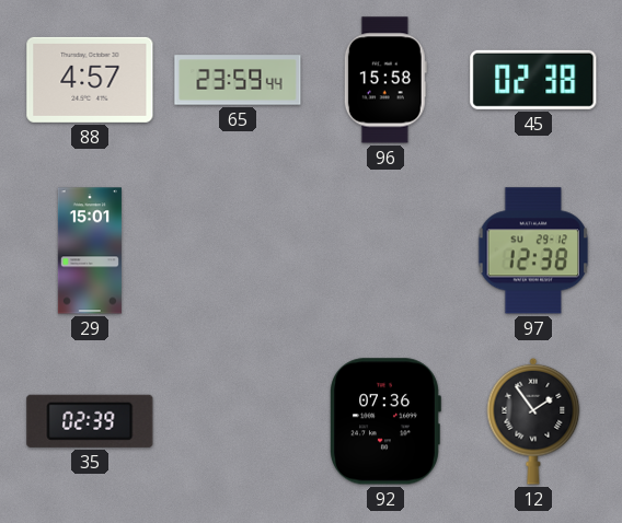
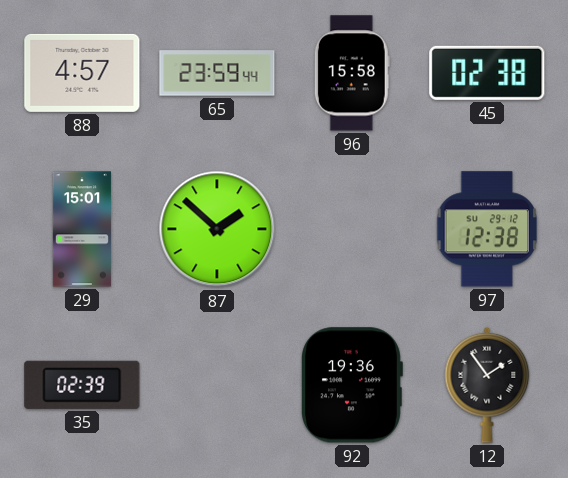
87: none -> 1:52
92: 07:36 -> 19:36
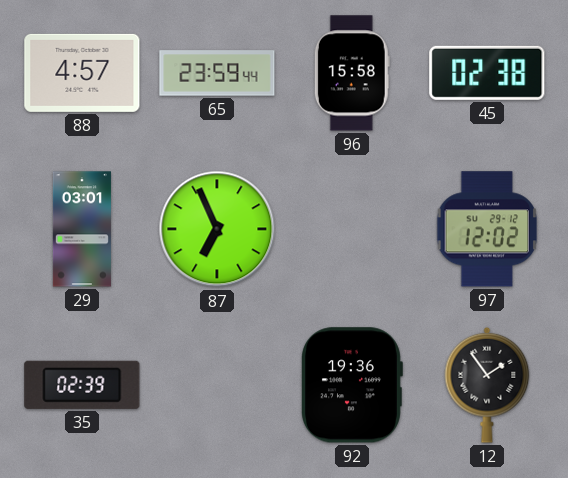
29: 15:01 -> 03:01
87: 1:52 -> 6:56
97: 12:38 -> 12:02
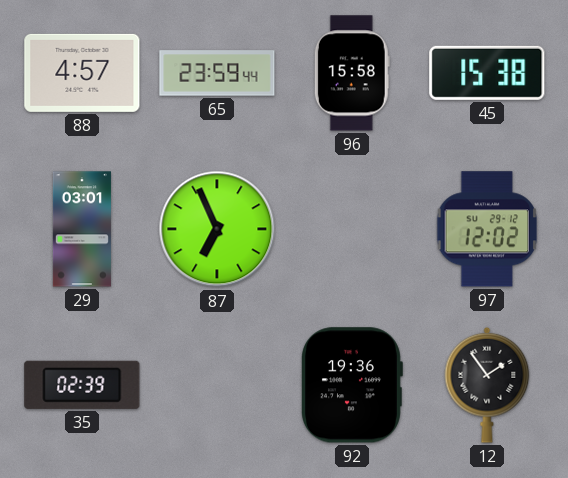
45: 02:38 -> 15:38
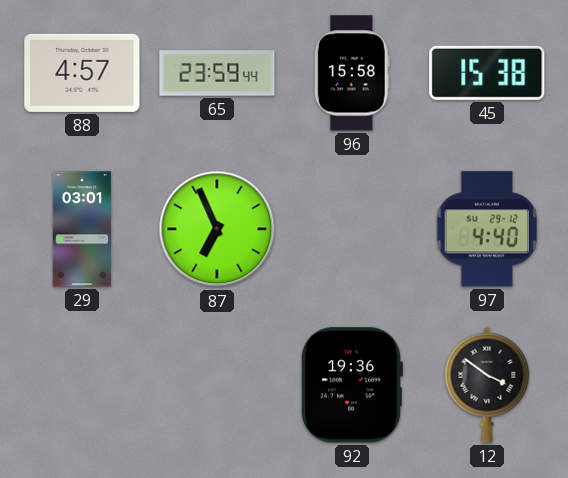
97: 12:02 -> 4:40
35: 02:39 -> none
12: 1:54 -> 3:51
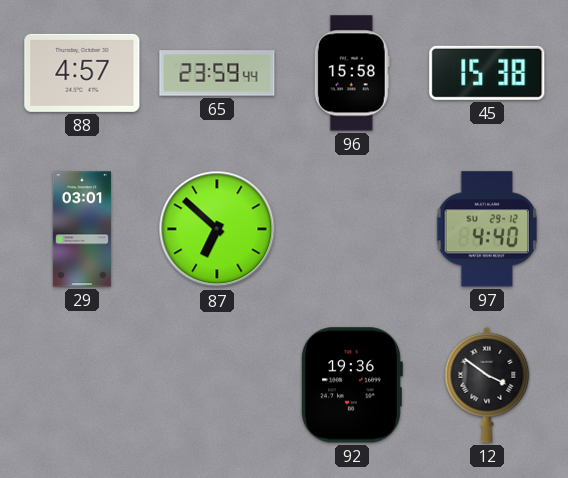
87: 6:56 -> 6:52
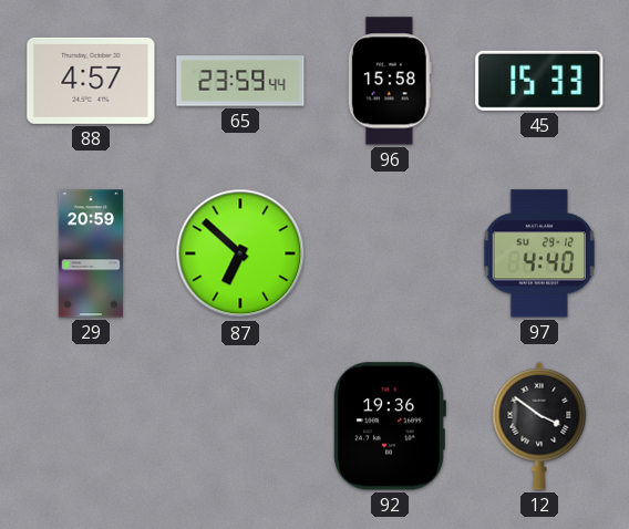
45: 15:38 -> 15:33
29: 03:01 -> 20:59
